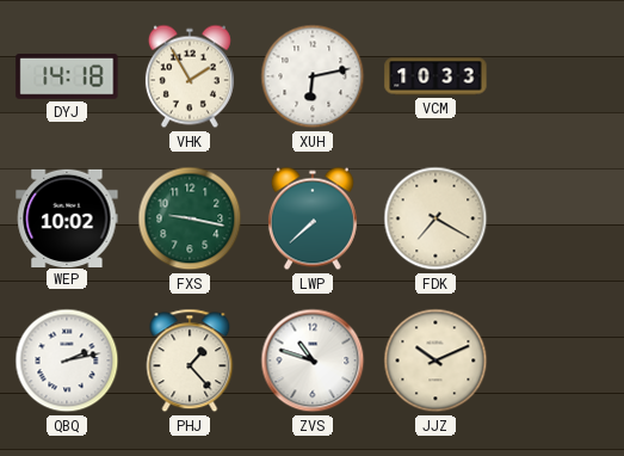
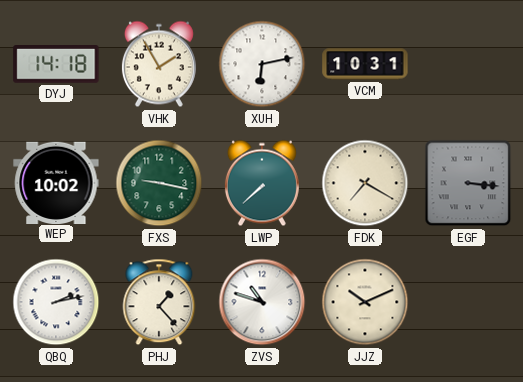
VCM: 10:33 -> 10:31
EGF: none -> 3:16
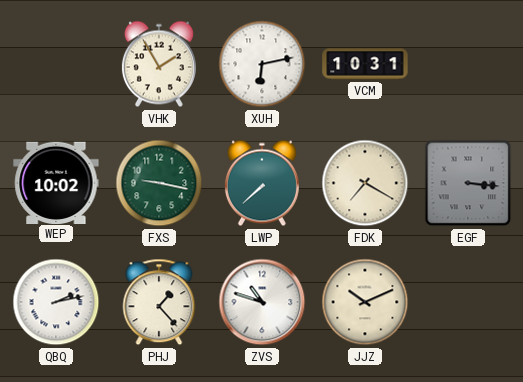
DYJ: 14:18 -> none
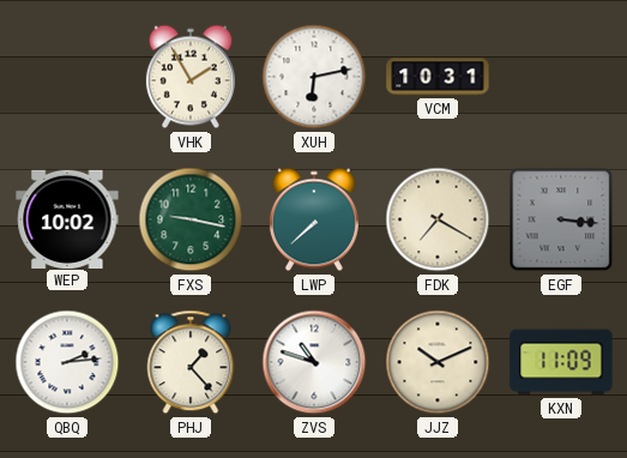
QBQ: 2:13 -> 2:14
KXN: none -> 11:09
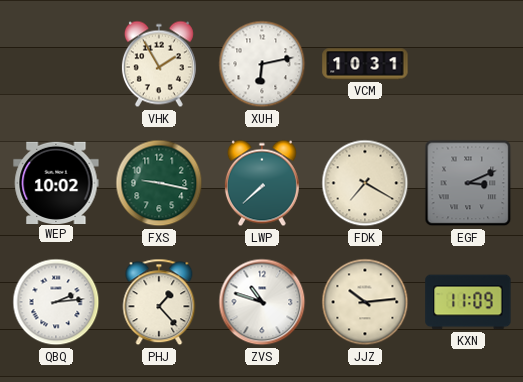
EGF: 3:16 -> 3:11
JJZ: 10:11 -> 10:14
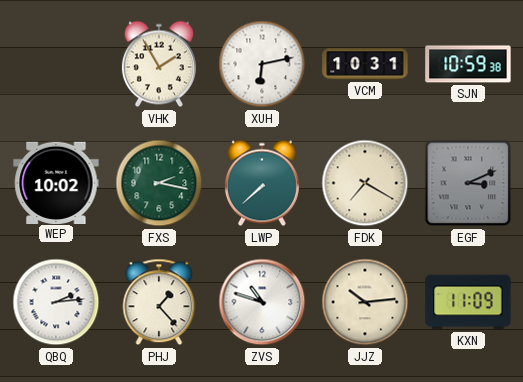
SJN: none -> 10:59
FXS: 9:17 -> 2:17
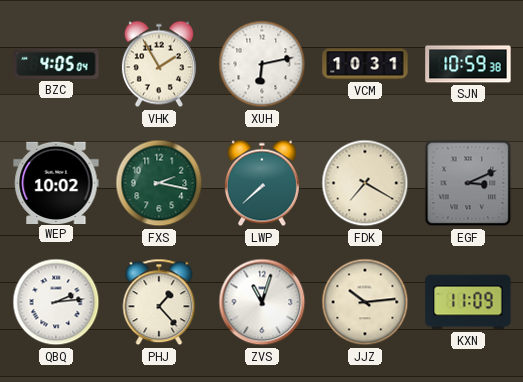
BZC: none -> 4:05
ZVS: 10:48 -> 11:03
